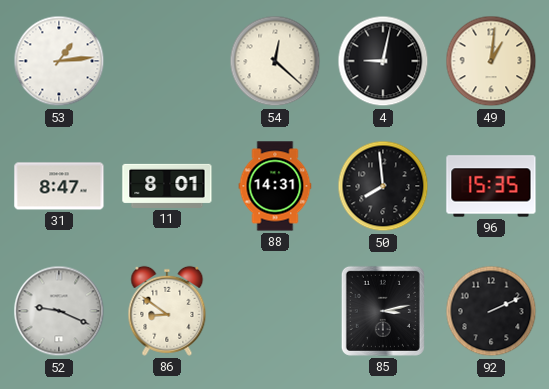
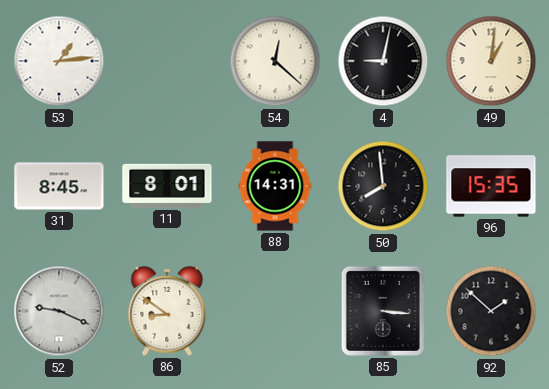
31: 8:47 -> 8:45
85: 3:13 -> 3:16
92: 2:11 -> 1:52
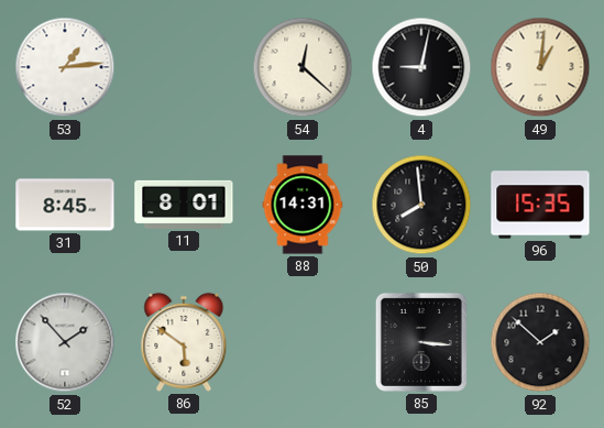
52: 9:19 -> 1:53
86: 8:51 -> 5:51
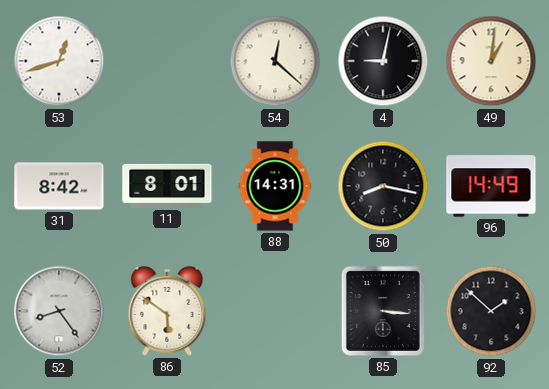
53: 1:14 -> 12:42
31: 8:45 -> 8:42
50: 7:59 -> 8:17
96: 15:35 -> 14:49
52: 1:53 -> 8:24
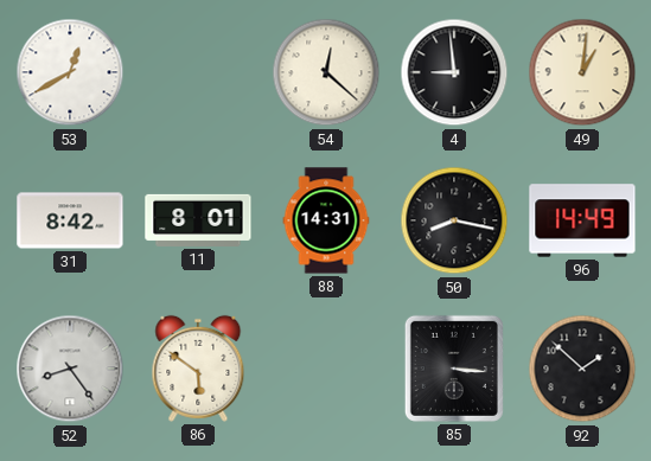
53: 12:42 -> 12:40
4: 9:02 -> 8:59
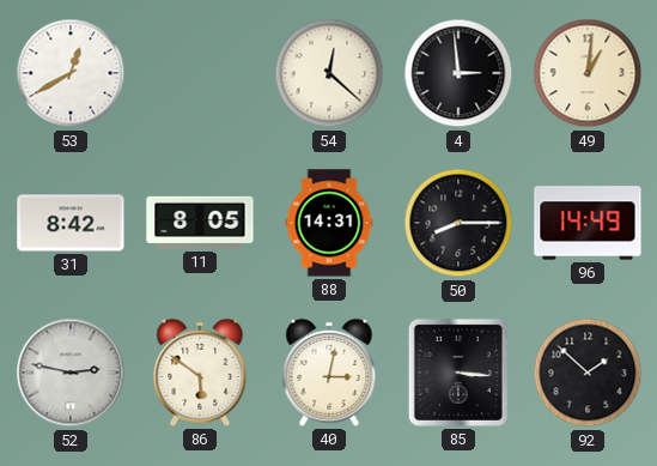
4: 8:59 -> 2:59
11: 8:01 -> 8:05
50: 8:17 -> 8:15
52: 8:24 -> 2:47
40: none -> 3:02
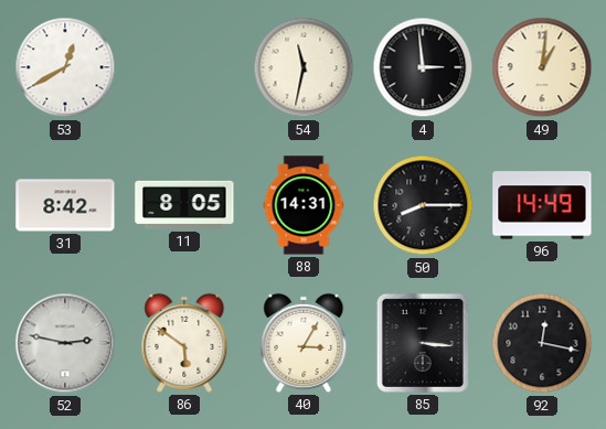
54: 12:22 -> 11:32
40: 3:02 -> 3:05
92: 1:52 -> 12:17
